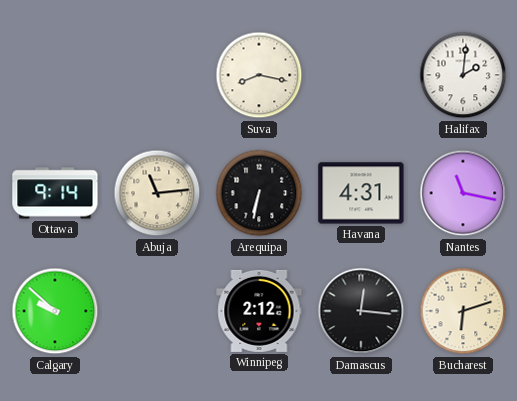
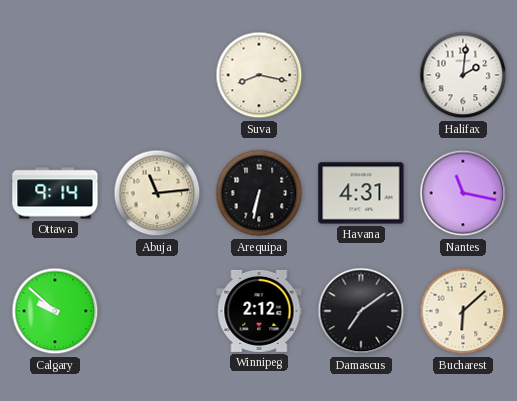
Damascus: 12:16 -> 7:09
Bucharest: 6:12 -> 6:08
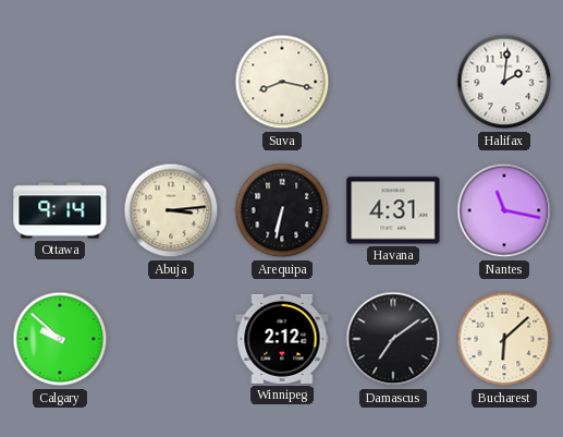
Abuja: 11:14 -> 3:14
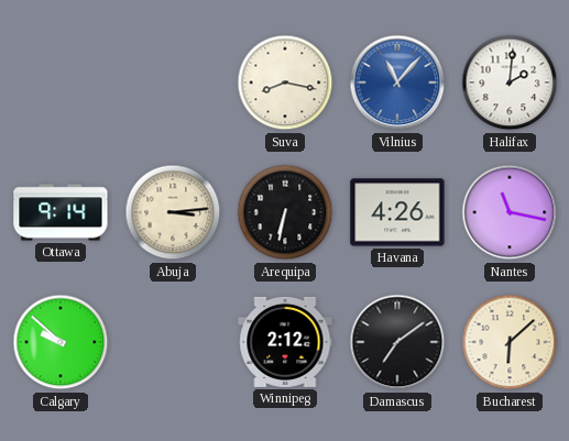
Vilnius: none -> 11:07
Havana: 4:31 -> 4:26
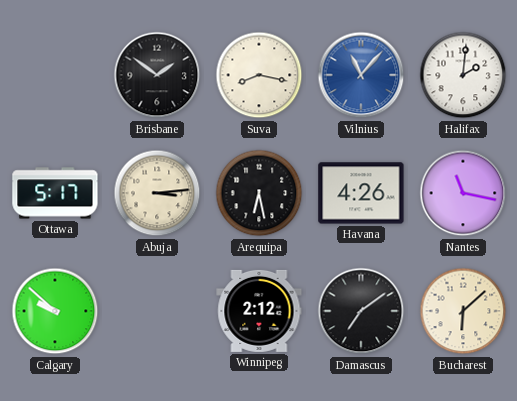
Brisbane: none -> 1:51
Ottawa: 9:14 -> 5:17
Arequipa: 6:32 -> 6:28
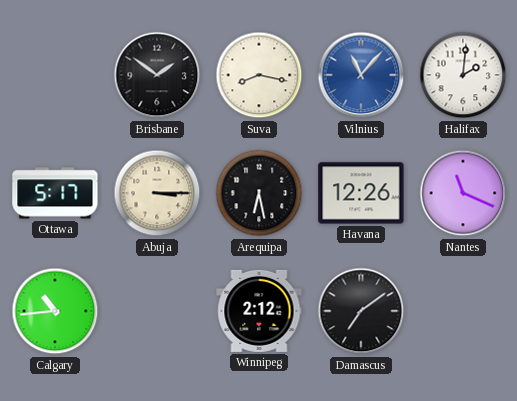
Abuja: 3:14 -> 3:15
Havana: 4:26 -> 12:26
Nantes: 11:17 -> 11:19
Calgary: 9:52 -> 10:44
Bucharest: 6:08 -> none
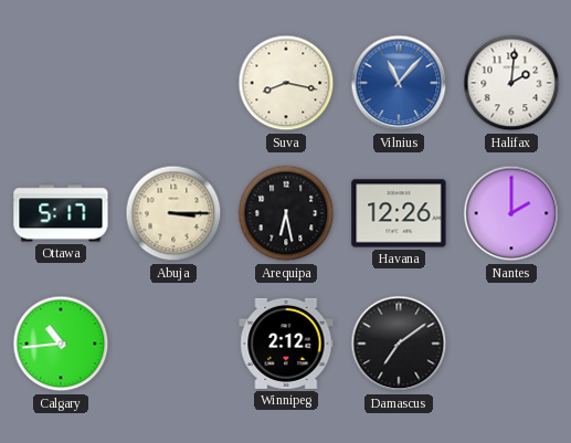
Brisbane: 1:51 -> none
Nantes: 11:19 -> 2:00
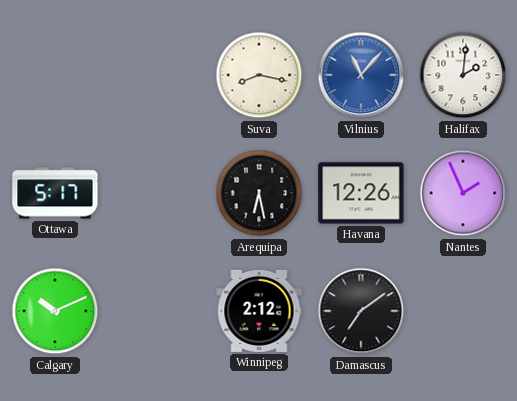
Abuja: 3:15 -> none
Nantes: 2:00 -> 1:56
Calgary: 10:44 -> 10:11
